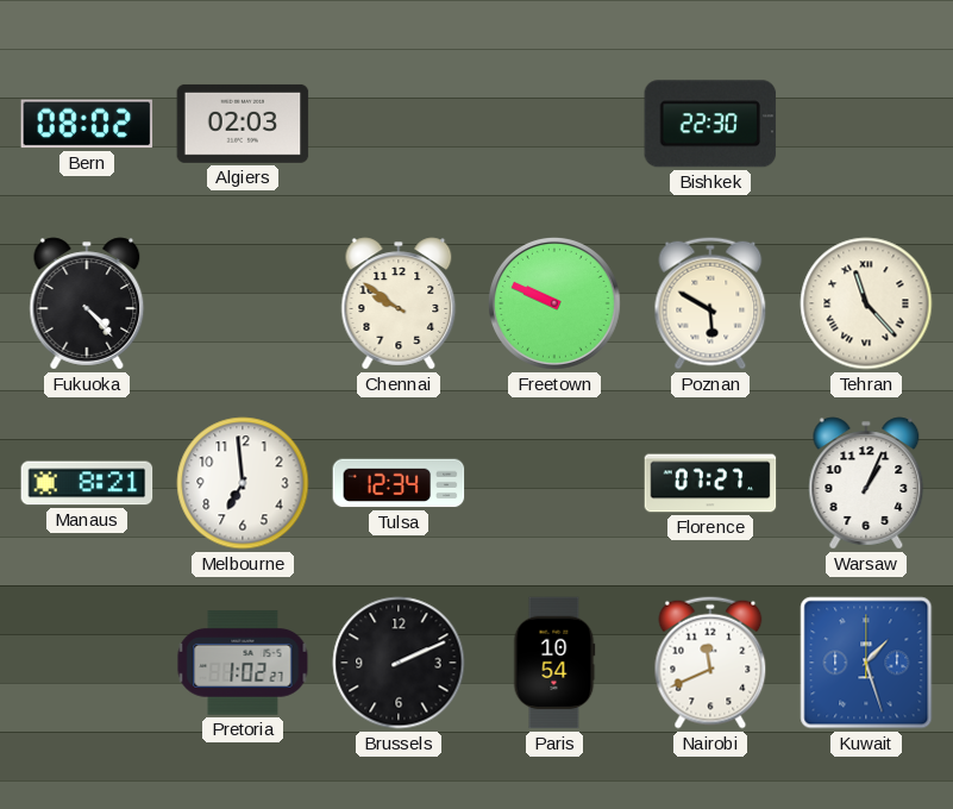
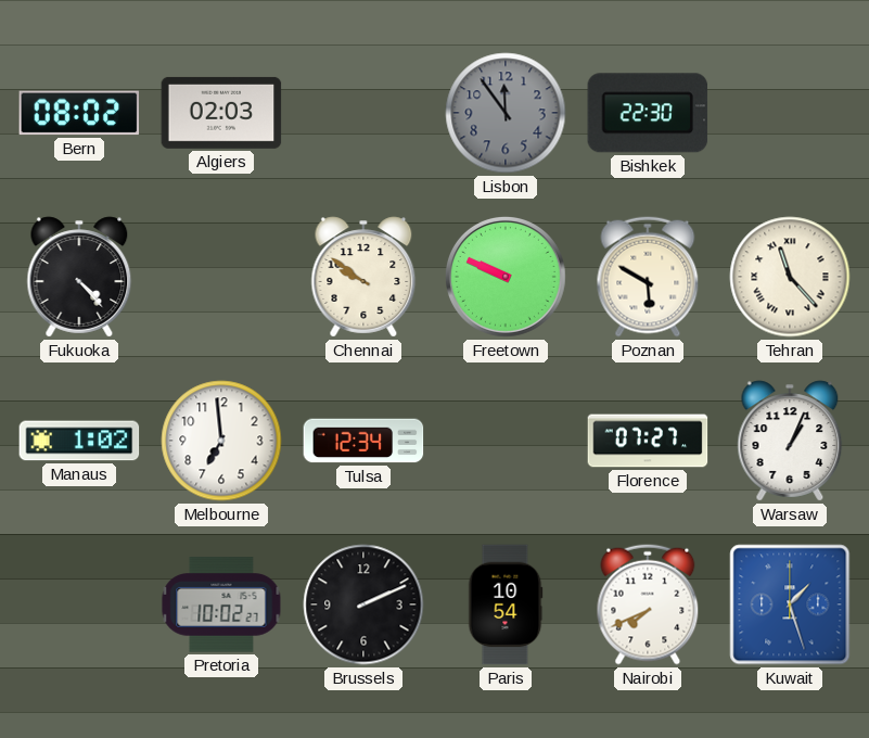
Lisbon: none -> 11:54
Manaus: 8:21 -> 1:02
Pretoria: 1:02 -> 10:02
Nairobi: 11:41 -> 7:41
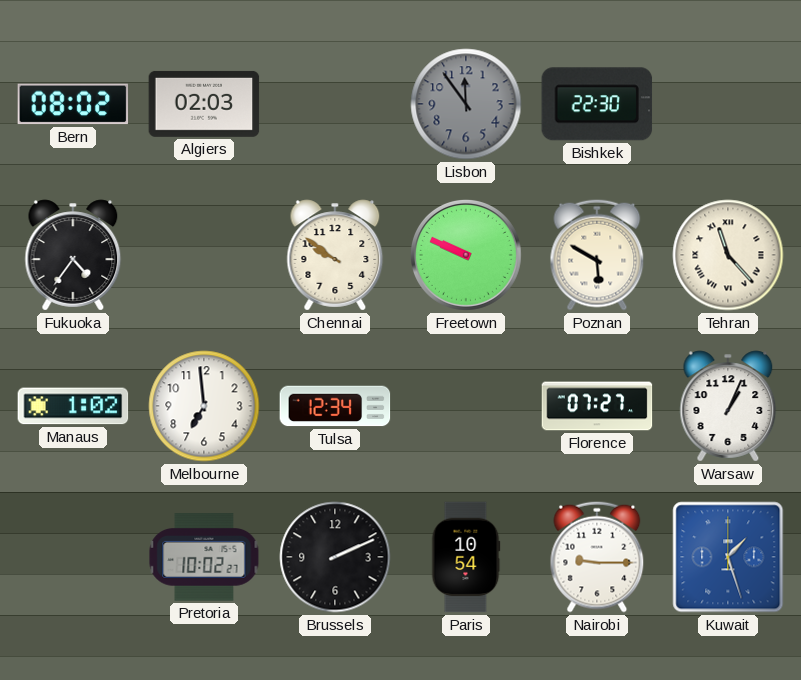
Fukuoka: 4:23 -> 4:36
Nairobi: 7:41 -> 9:15
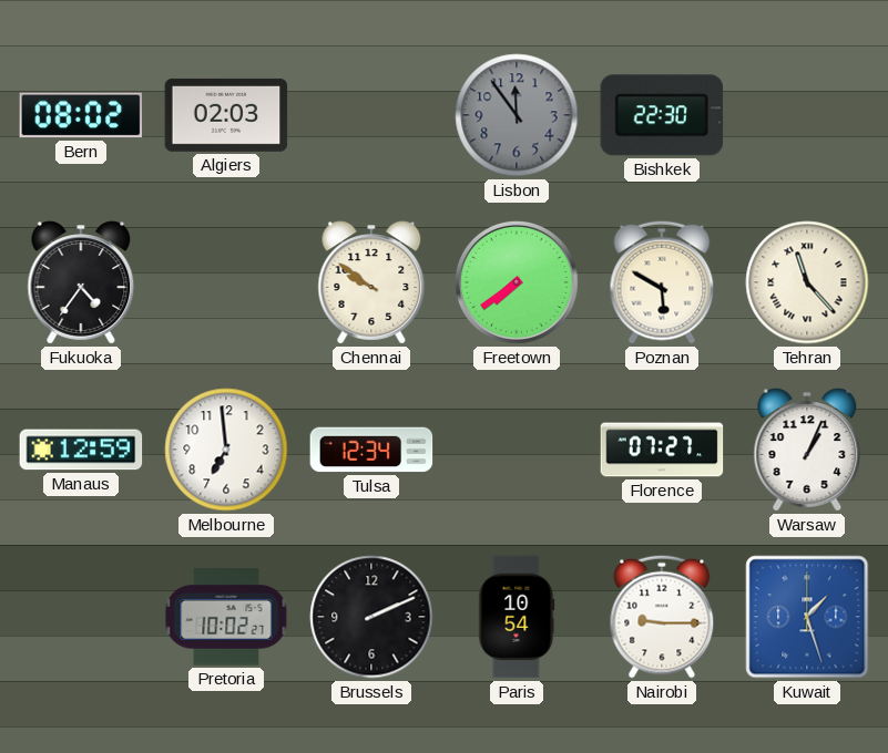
Freetown: 9:49 -> 7:39
Manaus: 1:02 -> 12:59
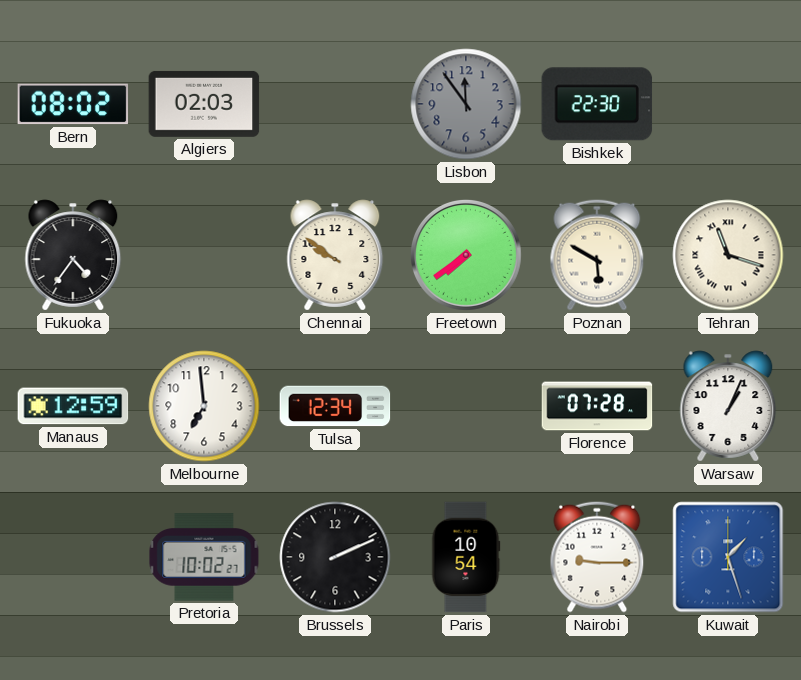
Tehran: 11:23 -> 11:18
Florence: 07:27 -> 07:28
